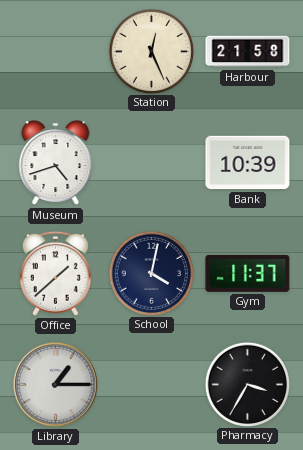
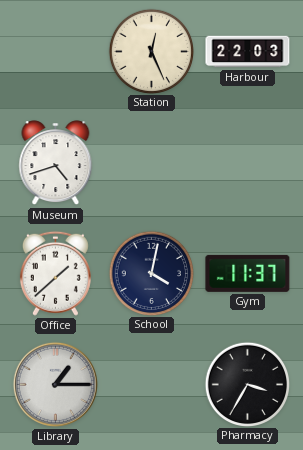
Harbour: 21:58 -> 22:03
Bank: 10:39 -> none
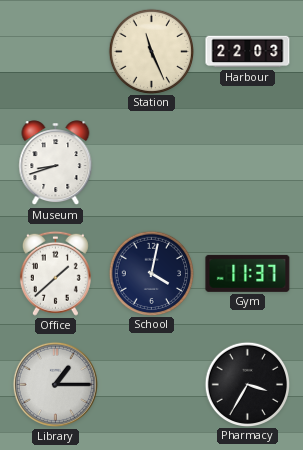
Station: 12:26 -> 11:26
Museum: 4:42 -> 8:42
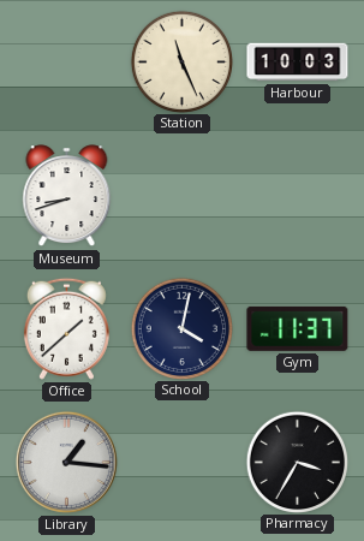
Harbour: 22:03 -> 10:03
Library: 1:15 -> 1:16
